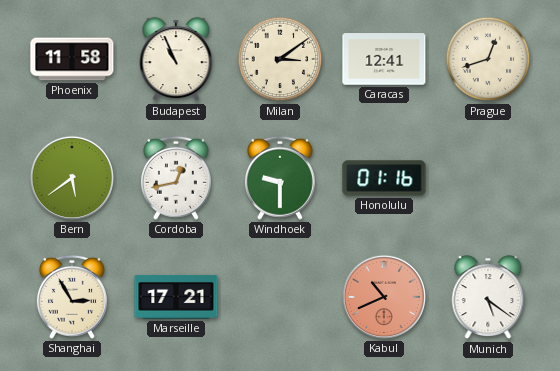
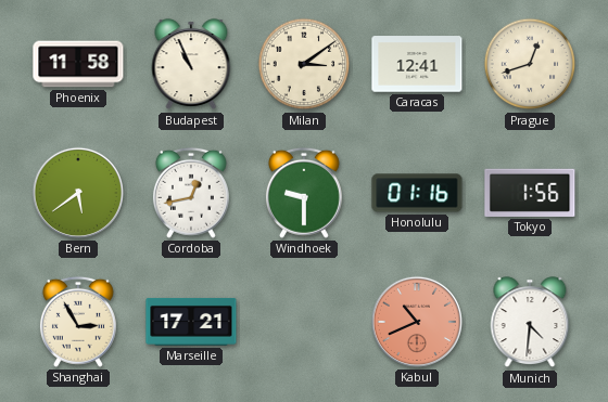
Tokyo: none -> 1:56
Munich: 5:21 -> 4:31
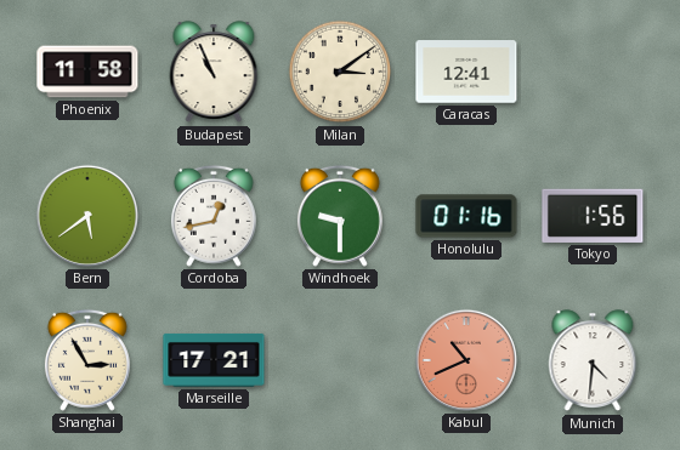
Prague: 12:42 -> none
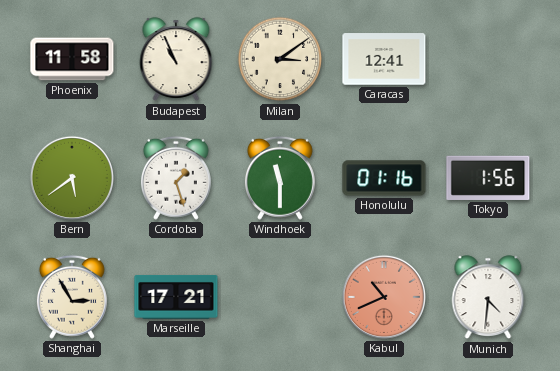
Cordoba: 12:43 -> 1:27
Windhoek: 9:30 -> 11:30
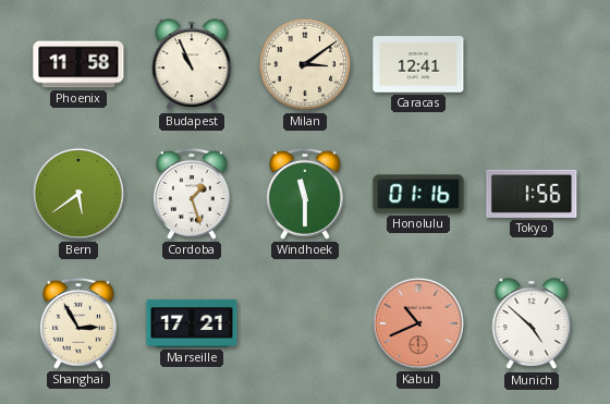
Munich: 4:31 -> 4:52
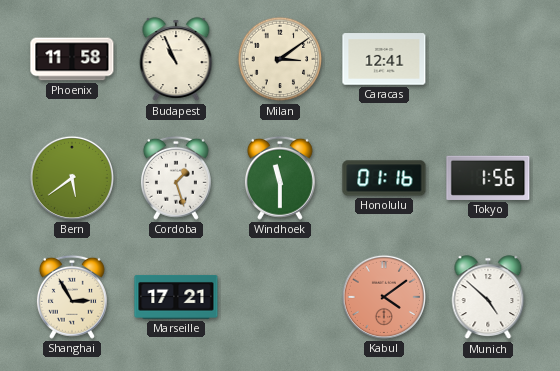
Kabul: 10:41 -> 4:09
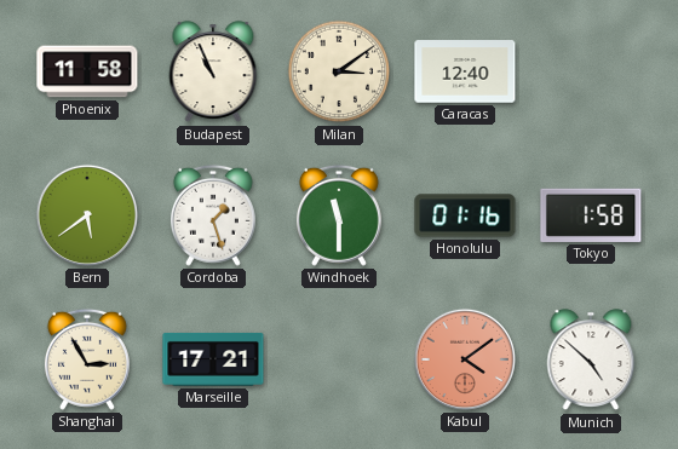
Caracas: 12:41 -> 12:40
Tokyo: 1:56 -> 1:58
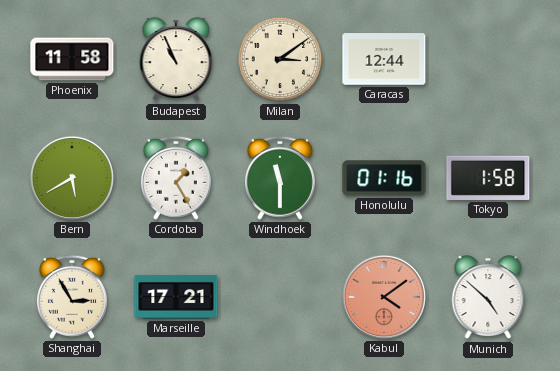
Caracas: 12:40 -> 12:44
Bern: 5:39 -> 5:40
Cordoba: 1:27 -> 1:25
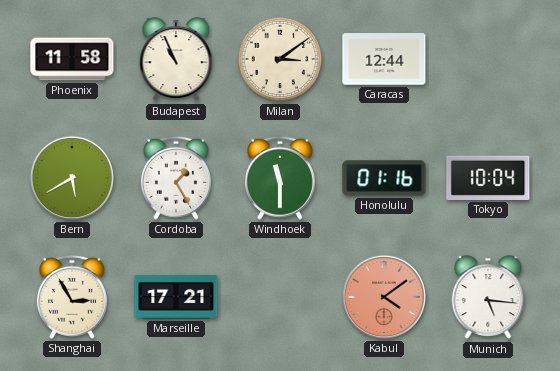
Tokyo: 1:58 -> 10:04
Munich: 4:52 -> 5:16
